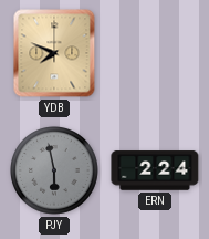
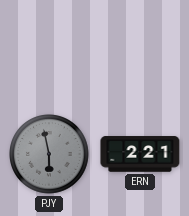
YDB: 7:49 -> none
ERN: 2:24 -> 2:21
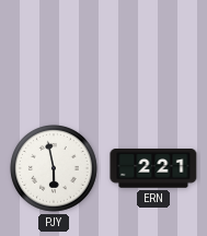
PJY dial: grey -> white
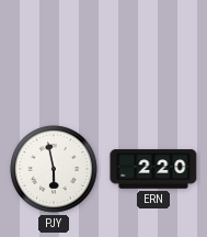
ERN: 2:21 -> 2:20
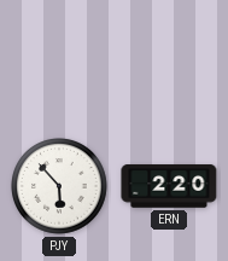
PJY: 5:58 -> 5:53
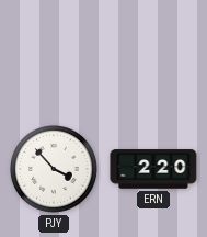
PJY: 5:53 -> 3:53
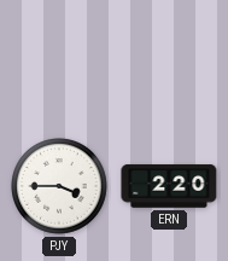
PJY: 3:53 -> 3:45
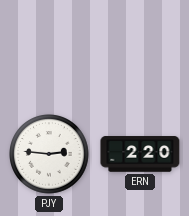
PJY: 3:45 -> 2:46
